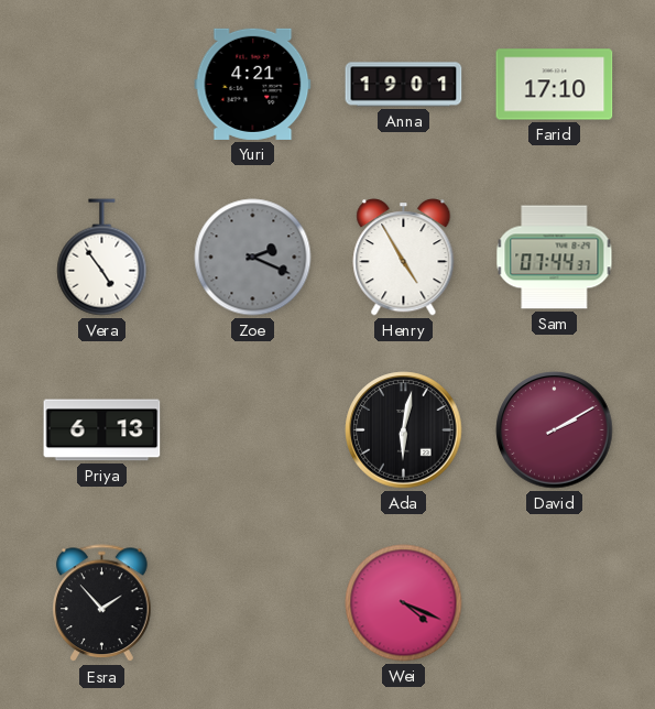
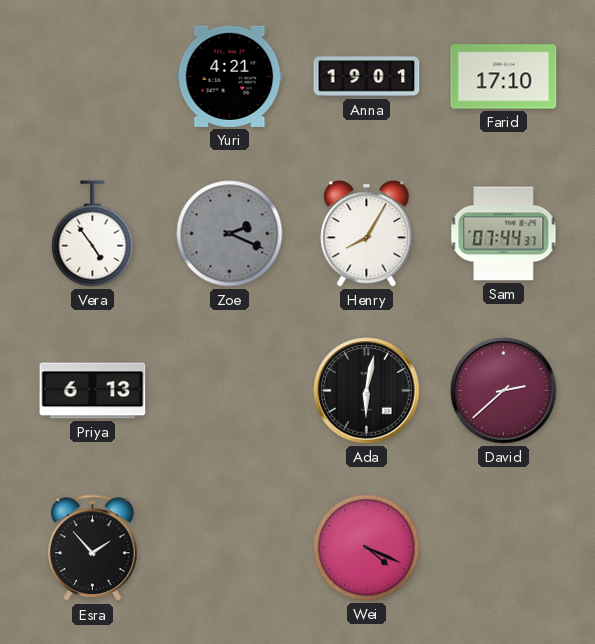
Henry: 4:55 -> 8:05
David: 2:10 -> 2:38
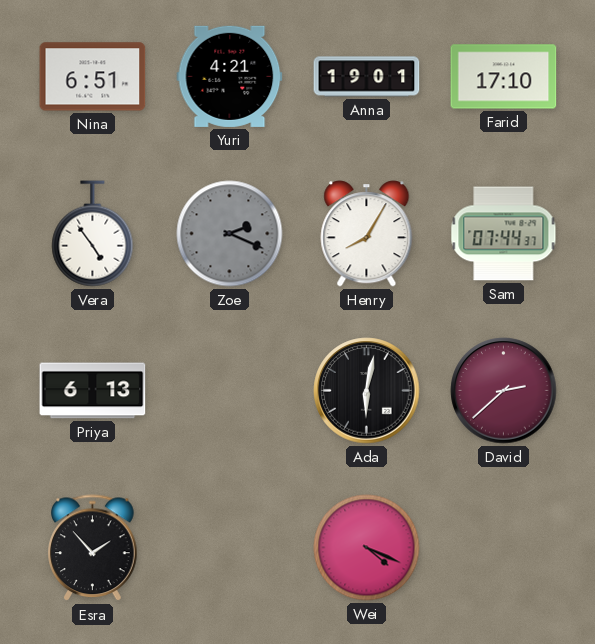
Nina: none -> 6:51
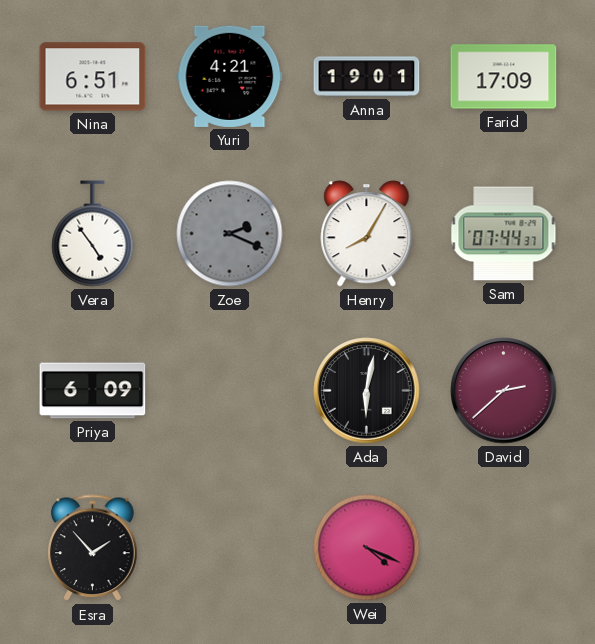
Farid: 17:10 -> 17:09
Priya: 6:13 -> 6:09
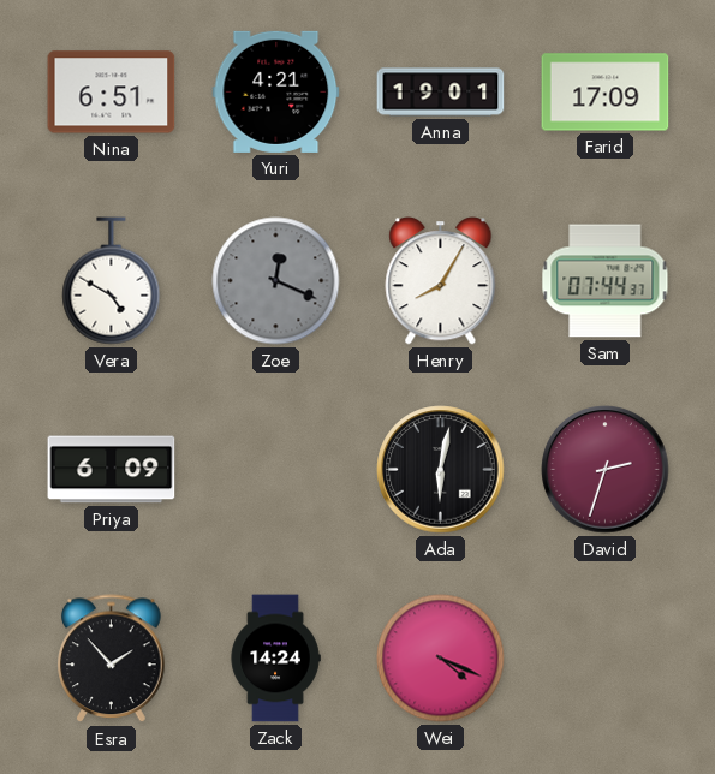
Vera: 4:54 -> 4:50
Zoe: 2:19 -> 12:19
David: 2:38 -> 2:33
Zack: none -> 14:24
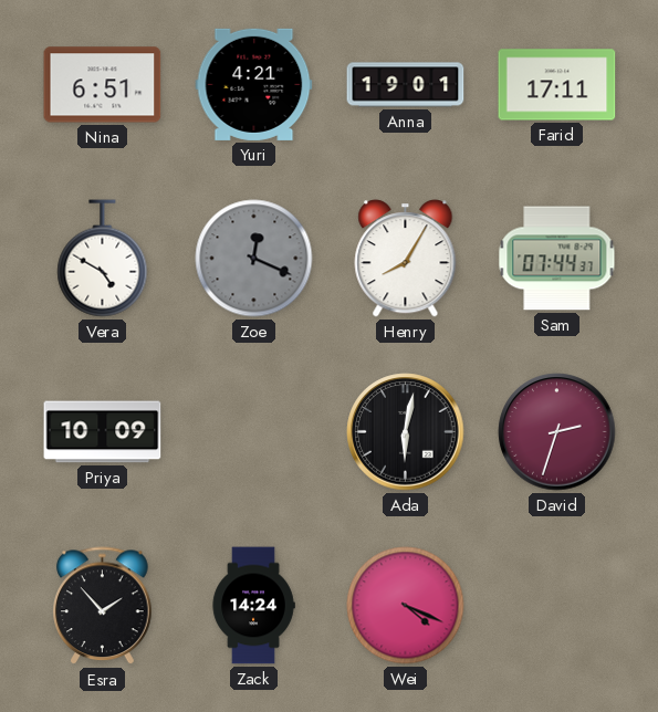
Farid: 17:09 -> 17:11
Priya: 6:09 -> 10:09
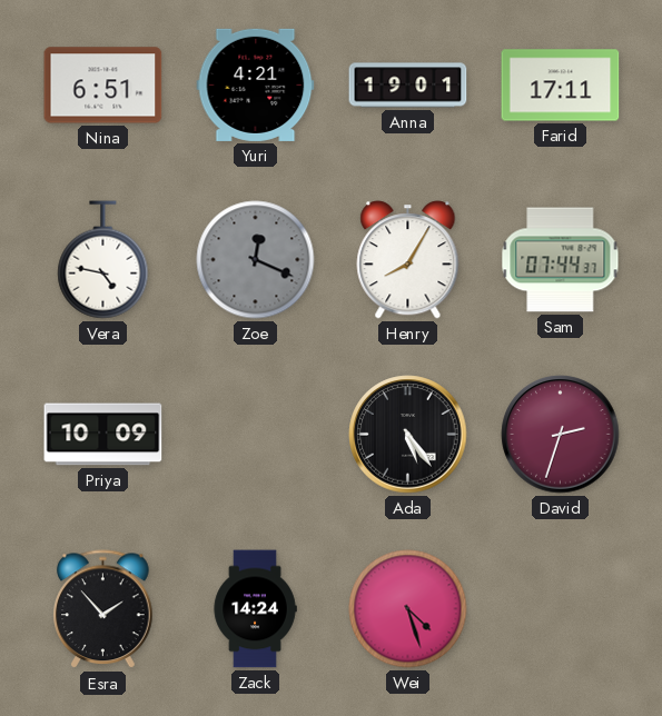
Vera: 4:50 -> 4:47
Ada: 6:02 -> 5:24
Wei: 4:19 -> 4:27
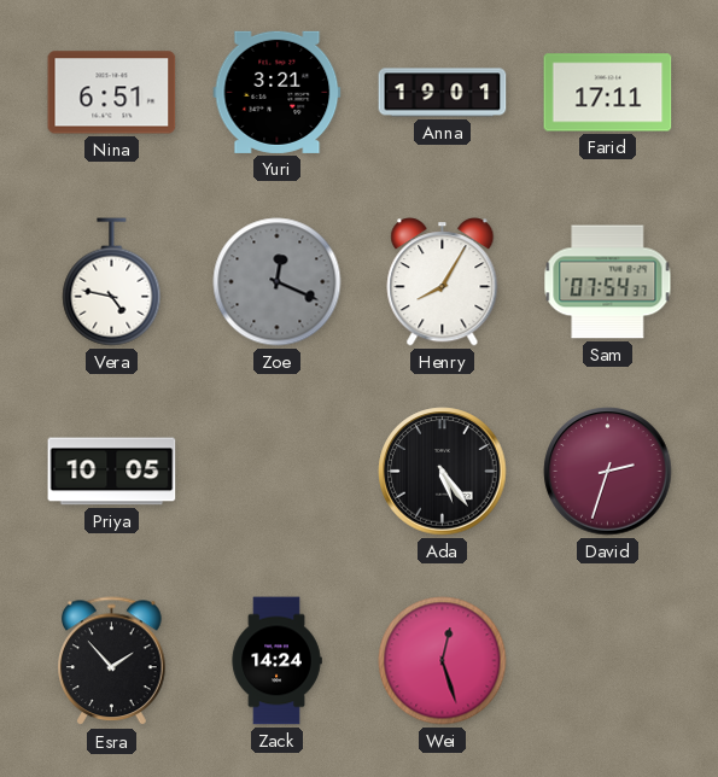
Yuri: 4:21 -> 3:21
Sam: 07:44 -> 07:54
Priya: 10:09 -> 10:05
Wei: 4:27 -> 12:27
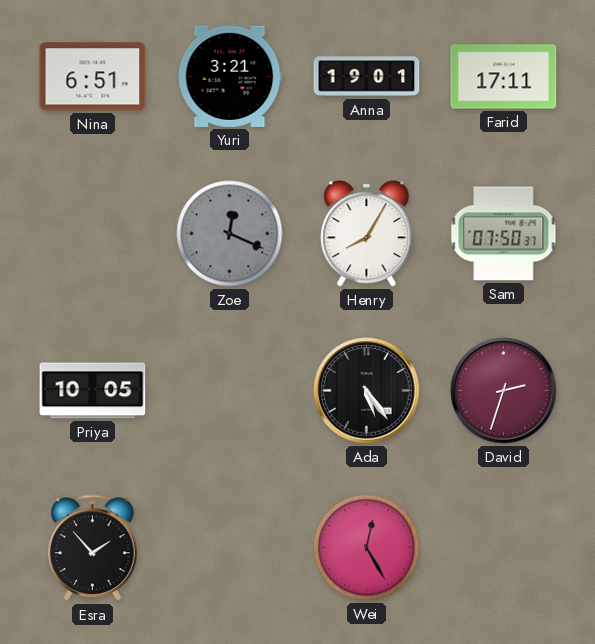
Vera: 4:47 -> none
Sam: 07:54 -> 07:50
Zack: 14:24 -> none
Wei: 12:27 -> 12:25
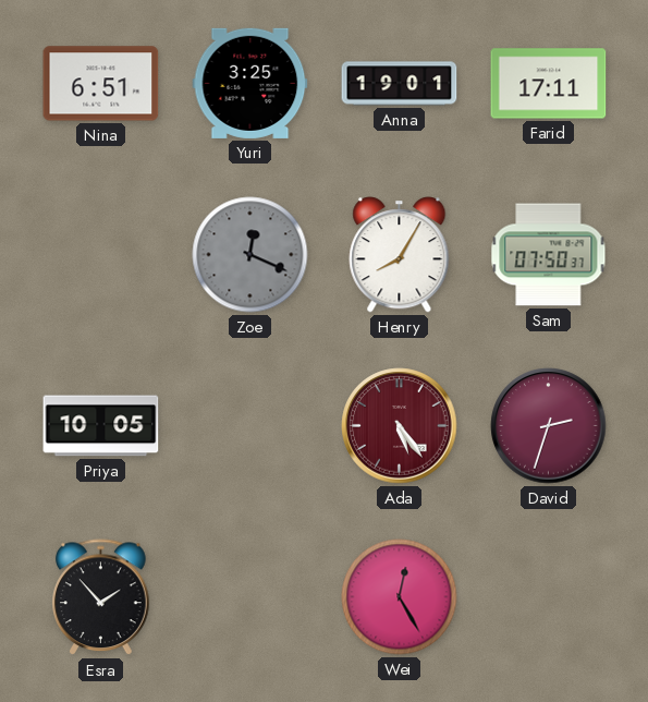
Yuri: 3:21 -> 3:25
Ada dial: black -> burgundy
